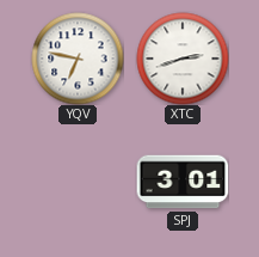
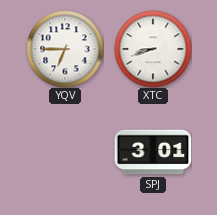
YQV: 6:47 -> 6:45
XTC: 2:42 -> 8:42
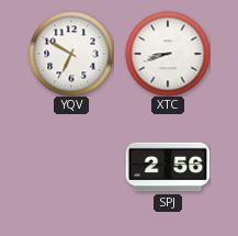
YQV: 6:45 -> 6:50
SPJ: 3:01 -> 2:56
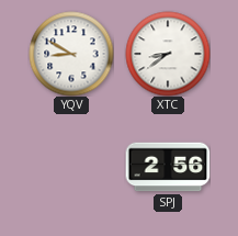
YQV: 6:50 -> 8:50
XTC: 8:42 -> 8:39
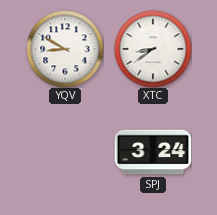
SPJ: 2:56 -> 3:24
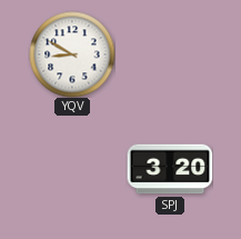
XTC: 8:39 -> none
SPJ: 3:24 -> 3:20
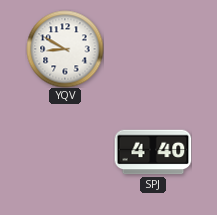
SPJ: 3:20 -> 4:40
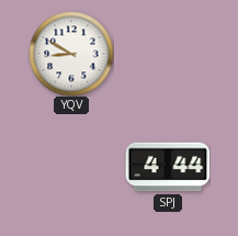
SPJ: 4:40 -> 4:44
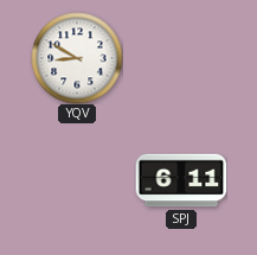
SPJ: 4:44 -> 6:11
